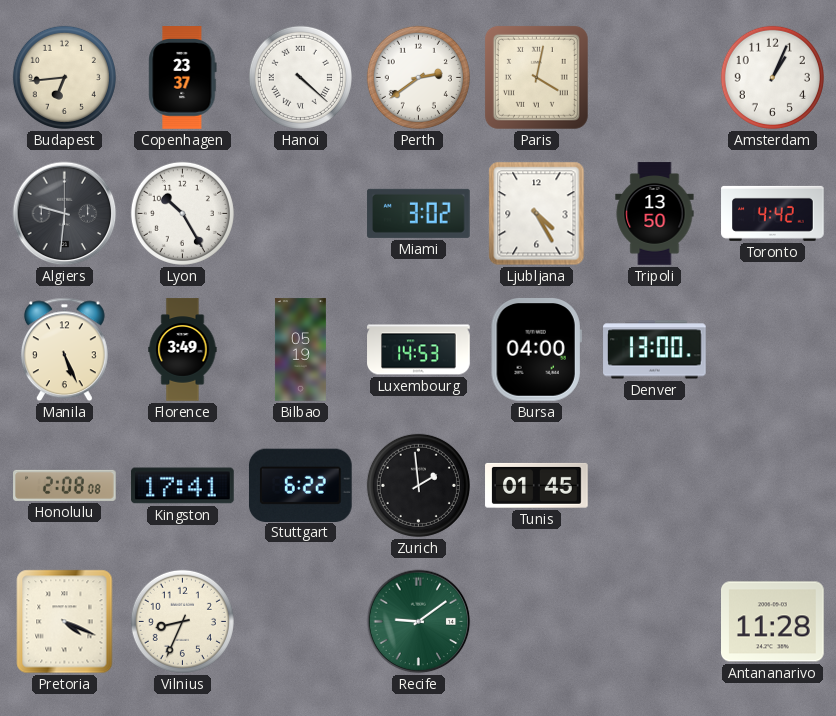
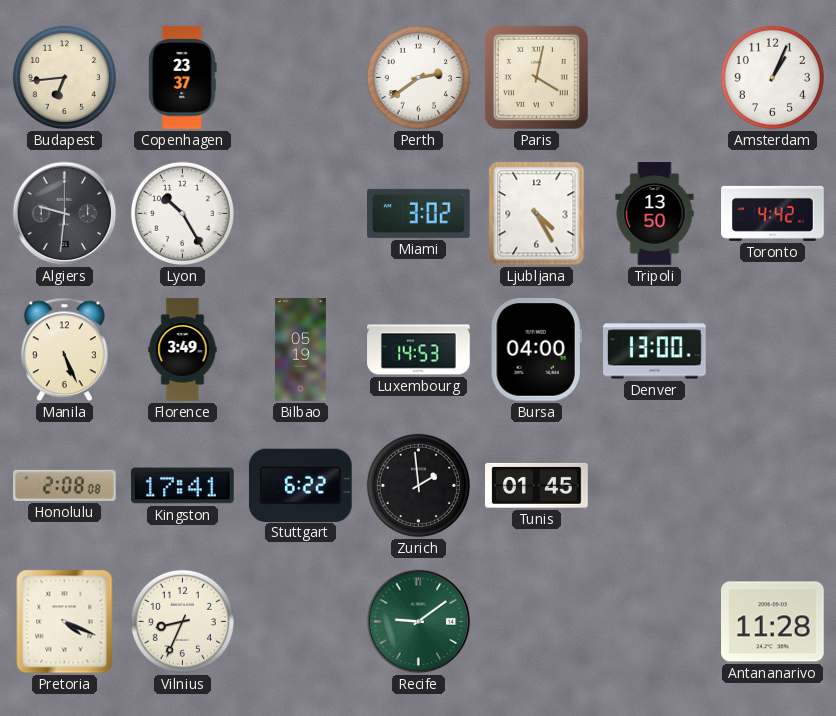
Hanoi: 4:22 -> none
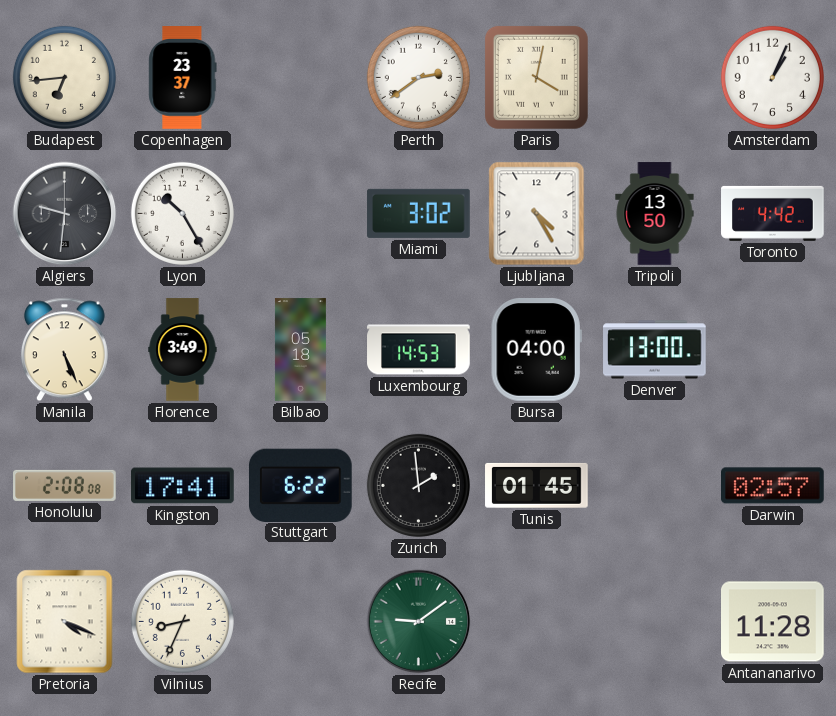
Bilbao: 05:19 -> 05:18
Darwin: none -> 02:57
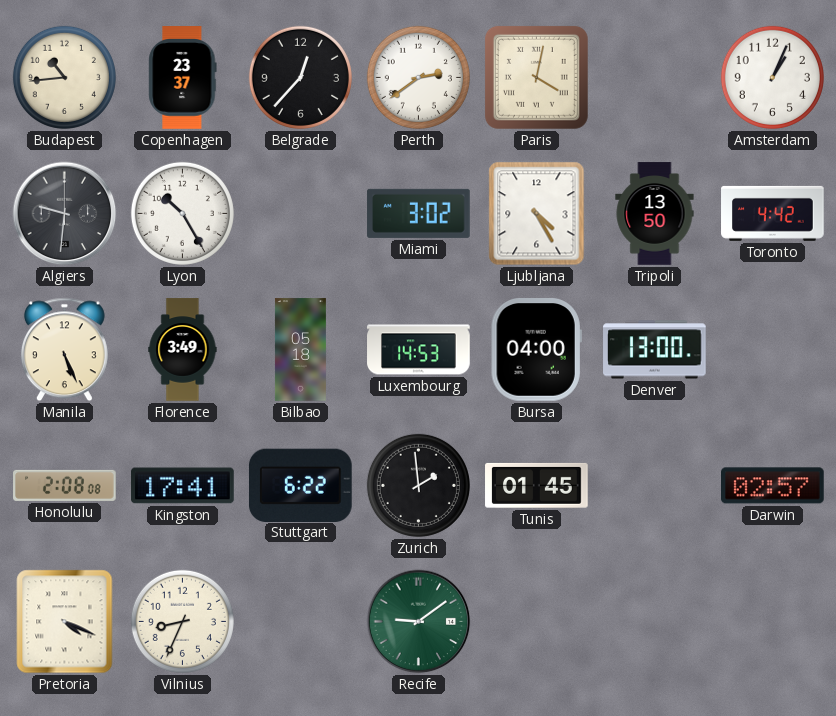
Budapest: 6:44 -> 10:44
Belgrade: none -> 12:37
Antananarivo: 11:28 -> none
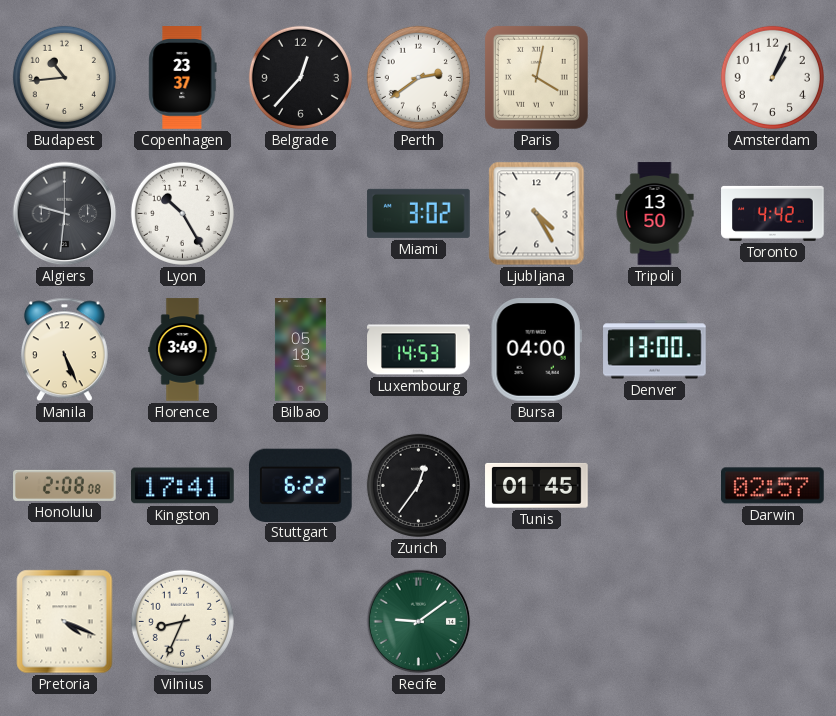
Zurich: 1:59 -> 12:36
